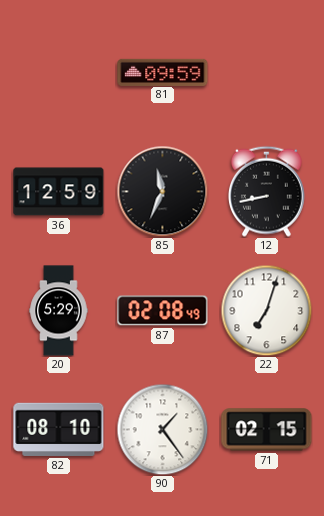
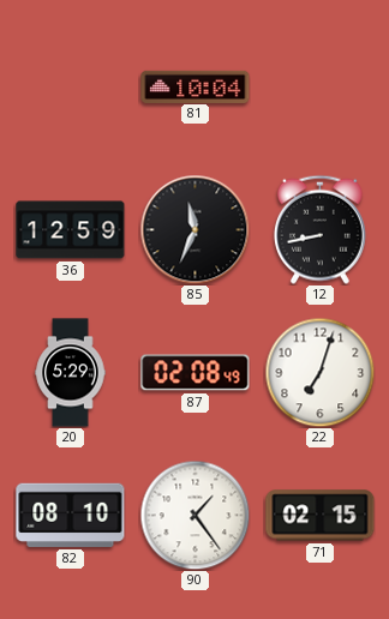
81: 09:59 -> 10:04
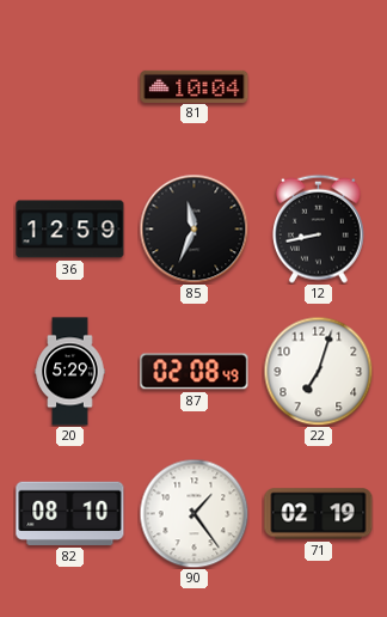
71: 02:15 -> 02:19
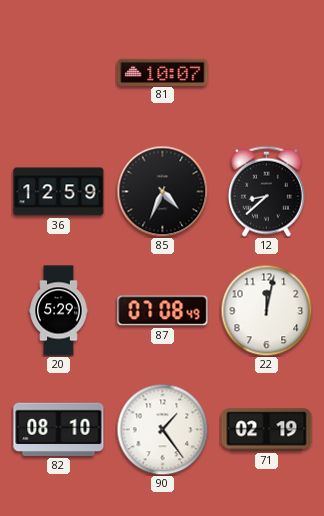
81: 10:04 -> 10:07
85: 11:34 -> 4:34
12: 8:43 -> 8:38
87: 02:08 -> 07:08
22: 7:03 -> 12:02
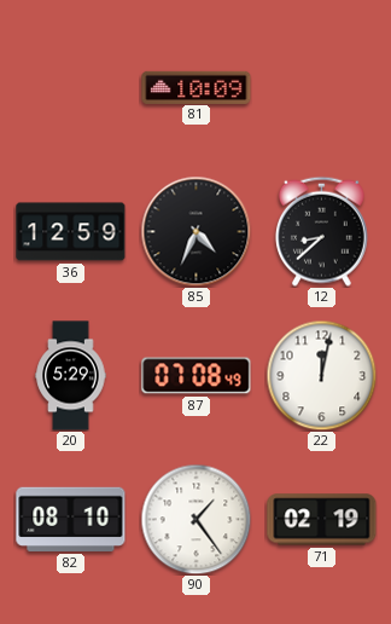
81: 10:07 -> 10:09
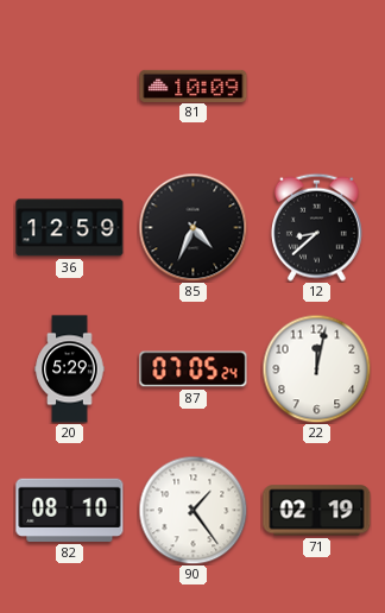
87: 07:08 -> 07:05
